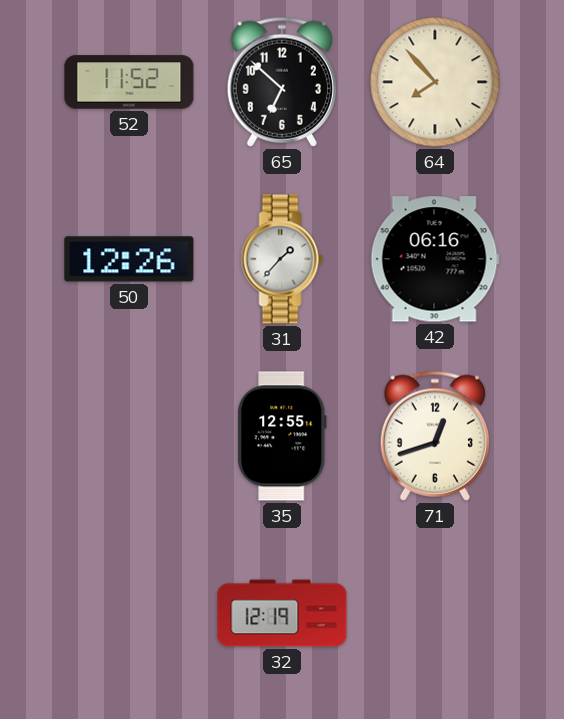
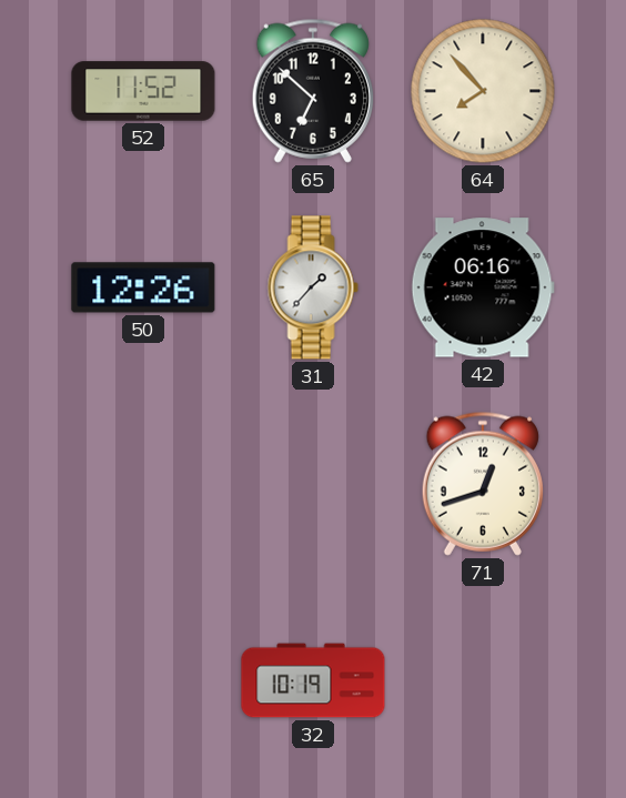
35: 12:55 -> none
32: 12:19 -> 10:19
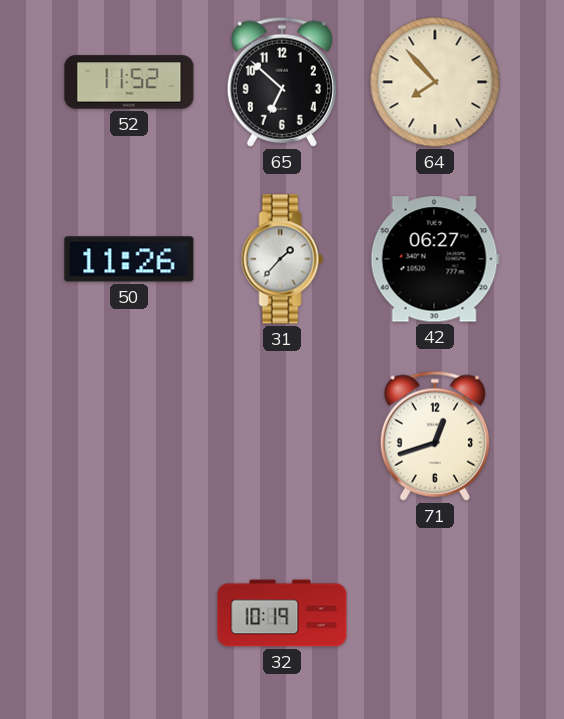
50: 12:26 -> 11:26
42: 06:16 -> 06:27
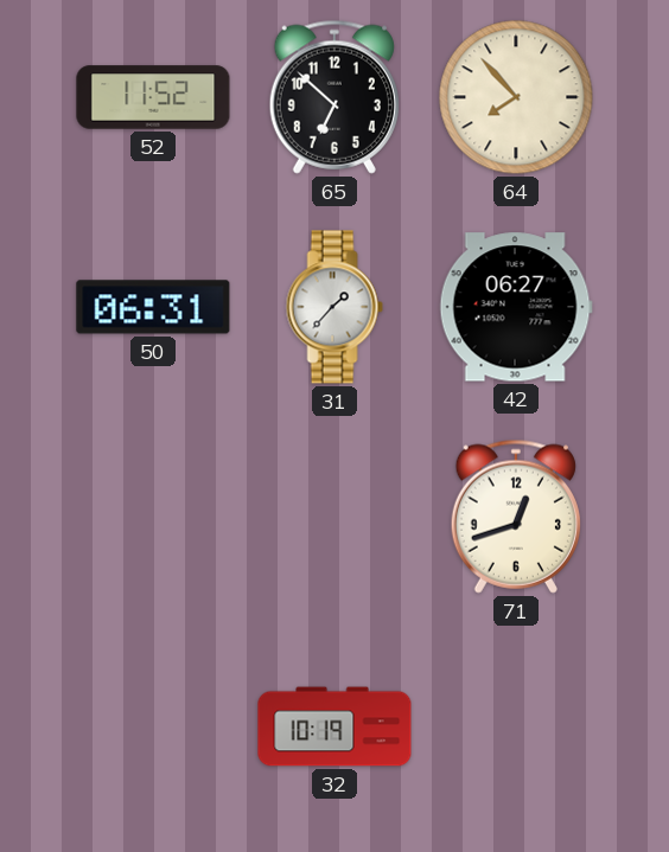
50: 11:26 -> 06:31
